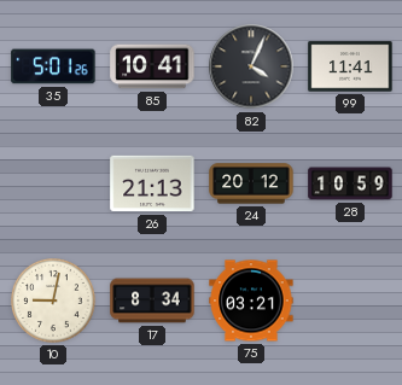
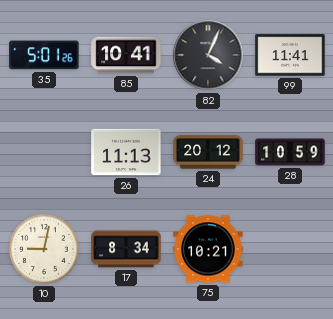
26: 21:13 -> 11:13
75: 03:21 -> 10:21
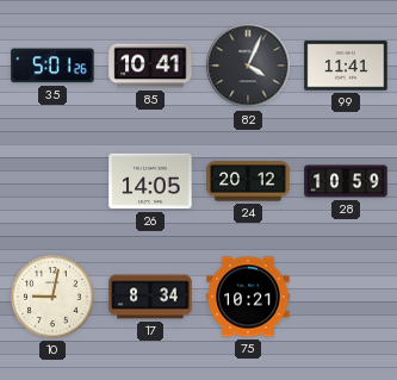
26: 11:13 -> 14:05
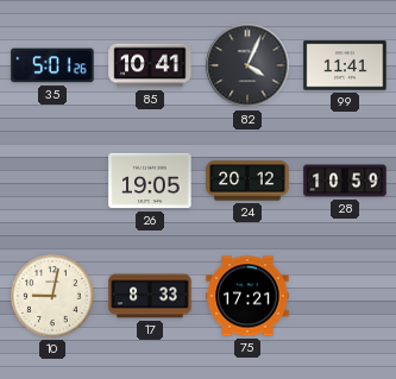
26: 14:05 -> 19:05
17: 8:34 -> 8:33
75: 10:21 -> 17:21
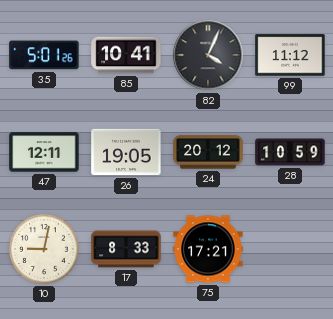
99: 11:41 -> 11:12
47: none -> 12:11
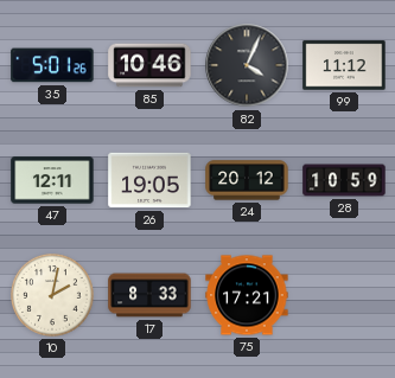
85: 10:41 -> 10:46
10: 9:02 -> 2:02
